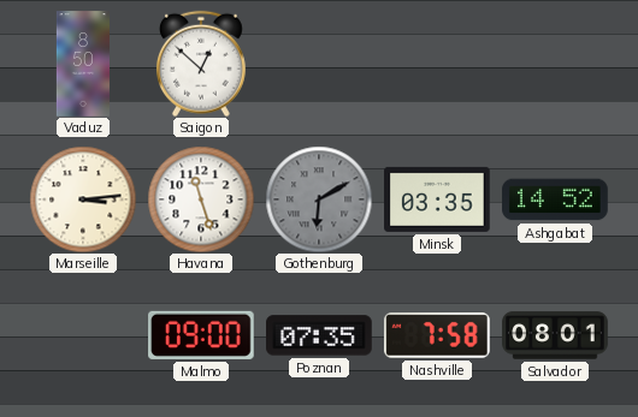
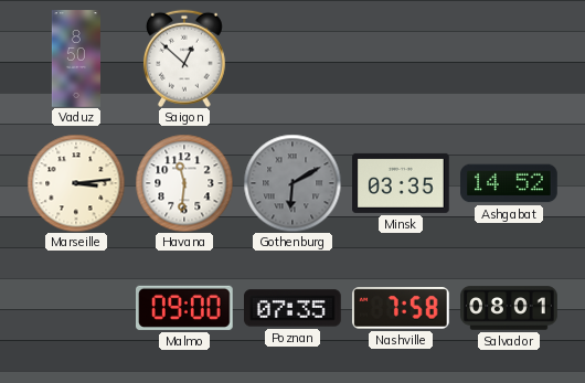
Havana: 11:27 -> 11:31
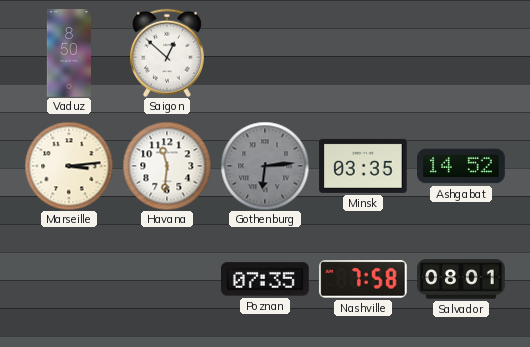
Gothenburg: 6:10 -> 6:14
Malmo: 09:00 -> none
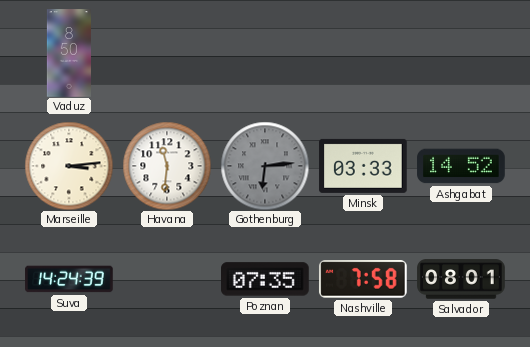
Saigon: 12:52 -> none
Minsk: 03:35 -> 03:33
Suva: none -> 14:24
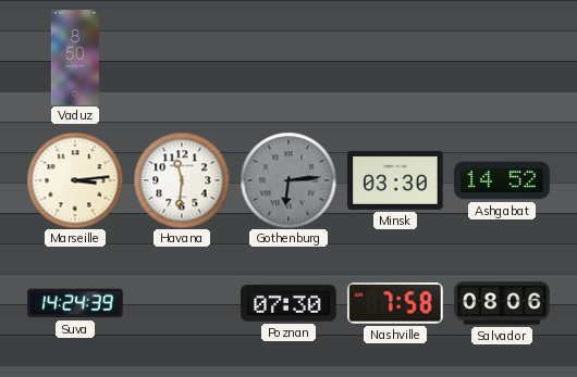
Minsk: 03:33 -> 03:30
Poznan: 07:35 -> 07:30
Salvador: 08:01 -> 08:06
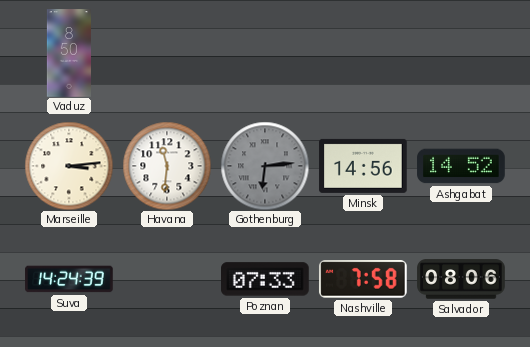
Minsk: 03:30 -> 14:56
Poznan: 07:30 -> 07:33
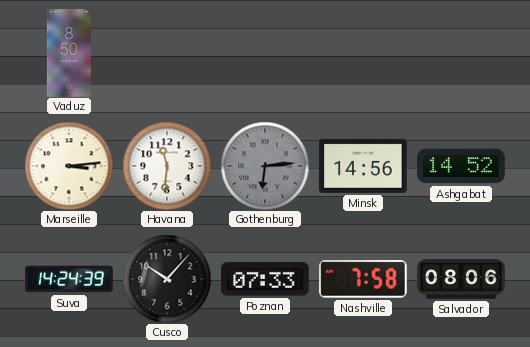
Cusco: none -> 10:07
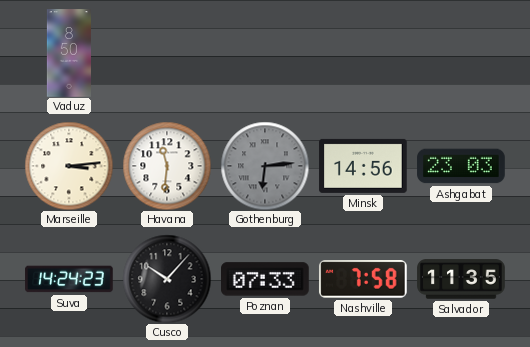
Ashgabat: 14:52 -> 23:03
Suva: 14:24:39 -> 14:24:23
Salvador: 08:06 -> 11:35
